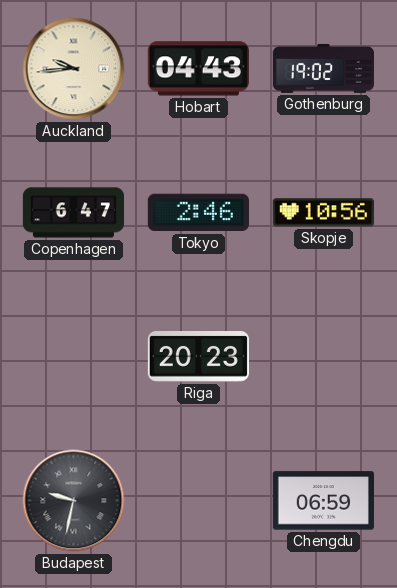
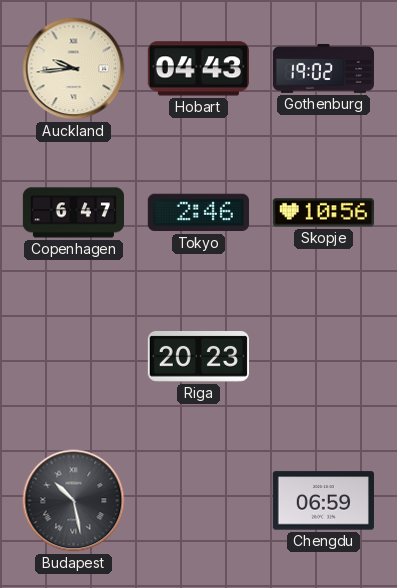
Budapest: 9:32 -> 10:28
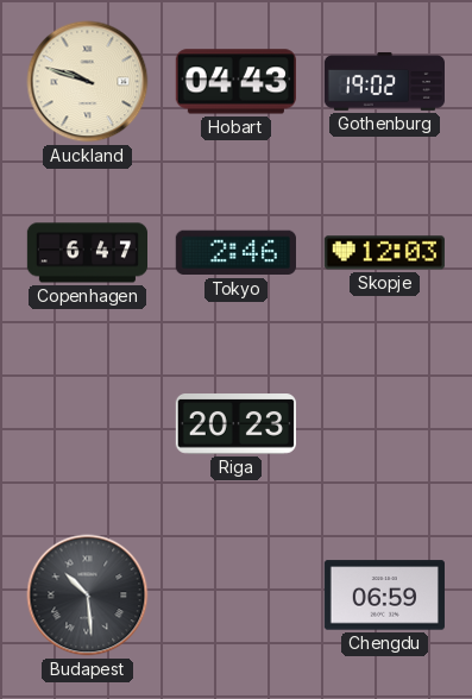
Auckland: 9:44 -> 9:48
Skopje: 10:56 -> 12:03
Budapest: 10:28 -> 10:29
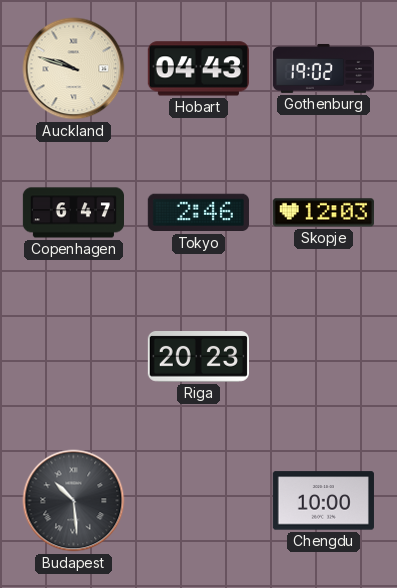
Chengdu: 06:59 -> 10:00
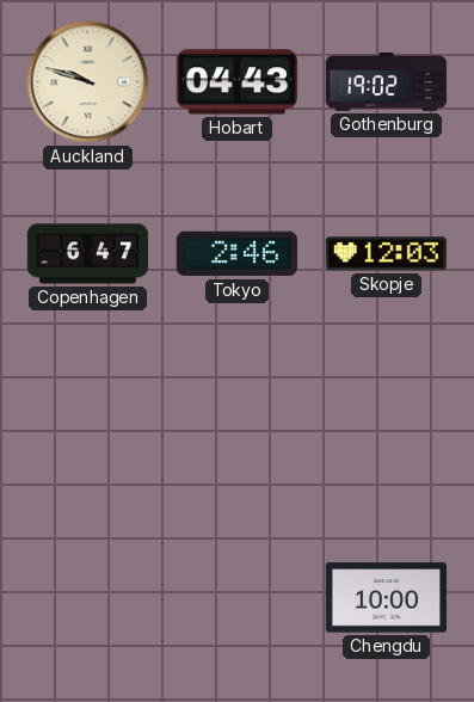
Riga: 20:23 -> none
Budapest: 10:29 -> none
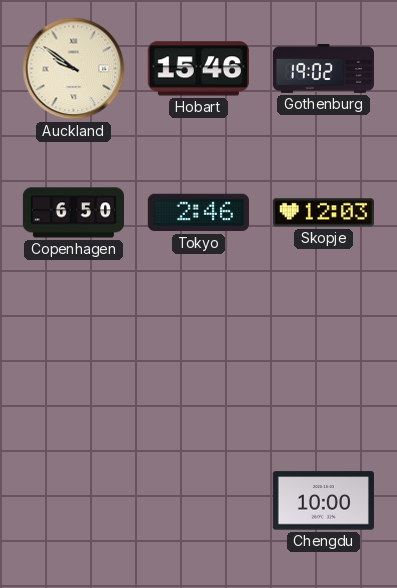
Auckland: 9:48 -> 9:51
Hobart: 04:43 -> 15:46
Copenhagen: 6:47 -> 6:50
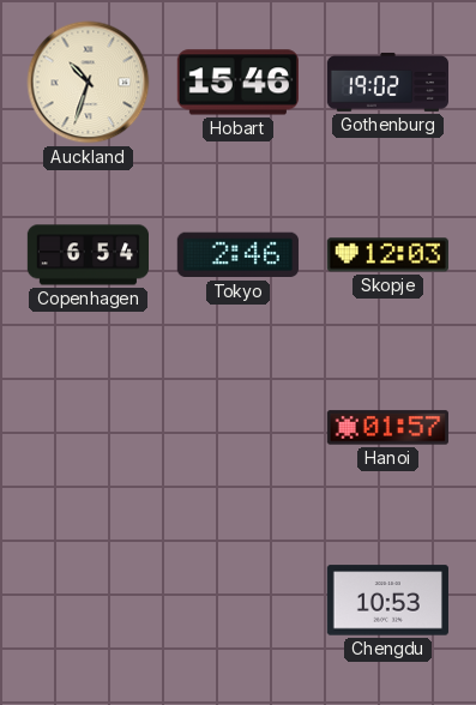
Auckland: 9:51 -> 10:33
Copenhagen: 6:50 -> 6:54
Hanoi: none -> 01:57
Chengdu: 10:00 -> 10:53
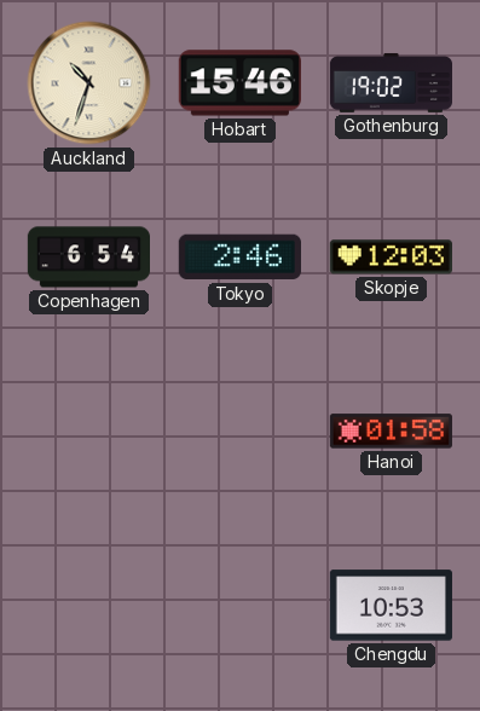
Hanoi: 01:57 -> 01:58
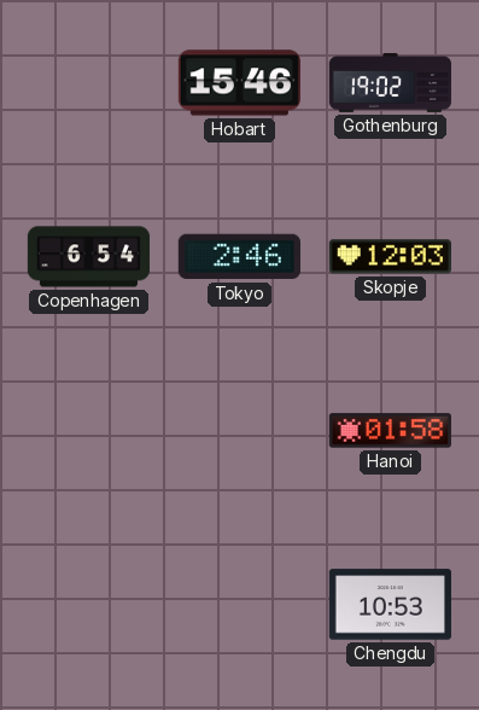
Auckland: 10:33 -> none
